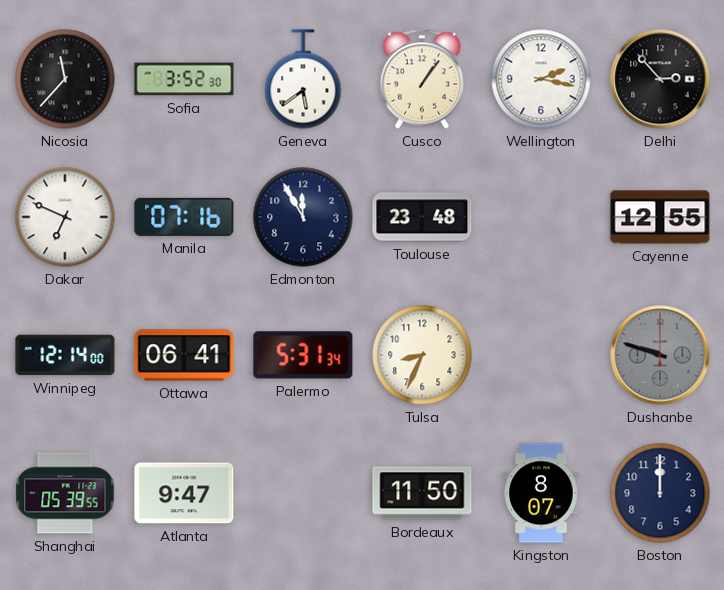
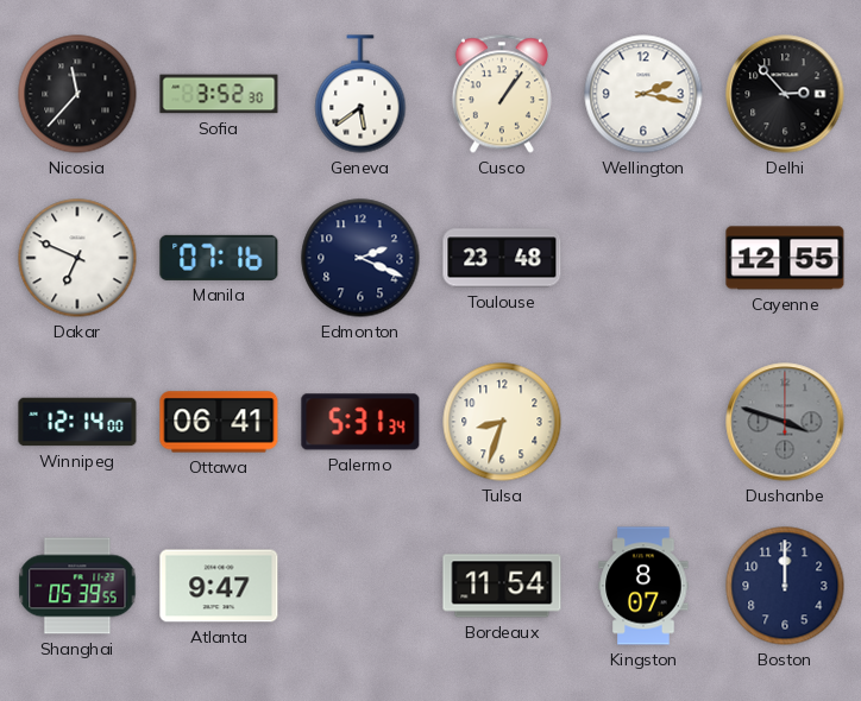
Edmonton: 11:55 -> 2:19
Tulsa: 8:34 -> 8:33
Dushanbe: 9:48 -> 3:48
Bordeaux: 11:50 -> 11:54
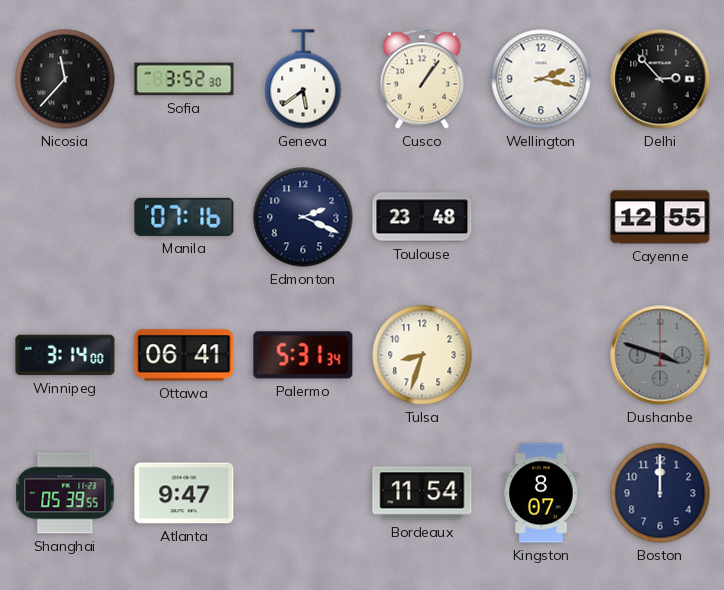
Dakar: 6:49 -> none
Winnipeg: 12:14 -> 3:14
